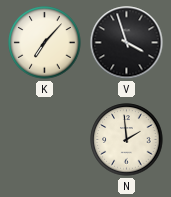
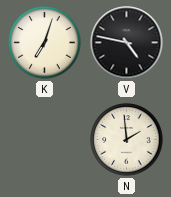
K: 7:07 -> 7:03
V: 3:57 -> 4:47
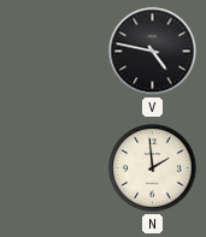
K: 7:03 -> none
